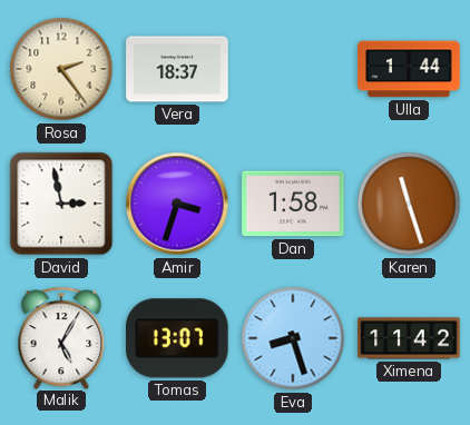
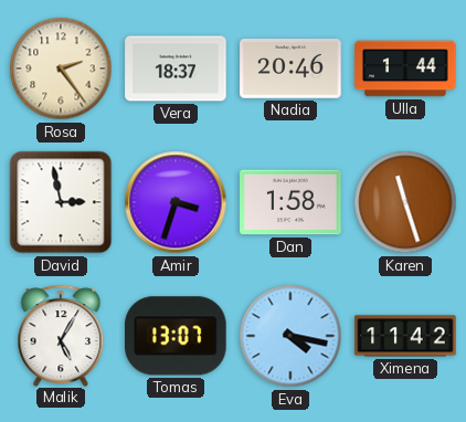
Nadia: none -> 20:46
Eva: 8:27 -> 4:17
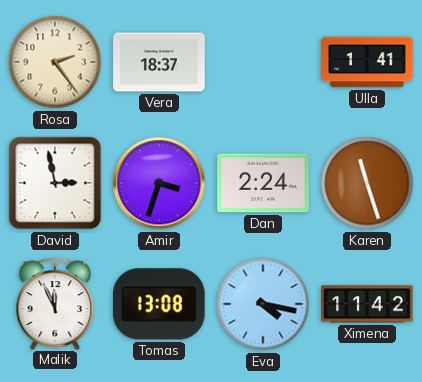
Nadia: 20:46 -> none
Ulla: 1:44 -> 1:41
Dan: 1:58 -> 2:24
Malik: 5:05 -> 11:56
Tomas: 13:07 -> 13:08
